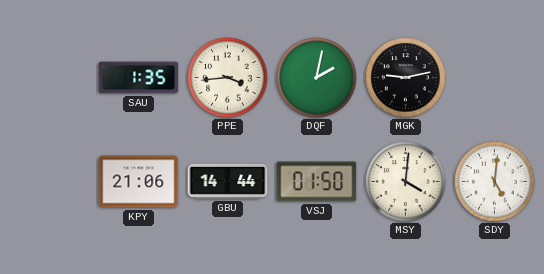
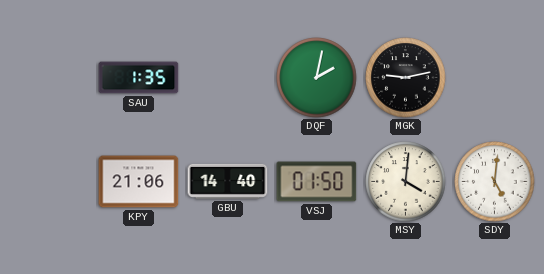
PPE: 3:44 -> none
GBU: 14:44 -> 14:40
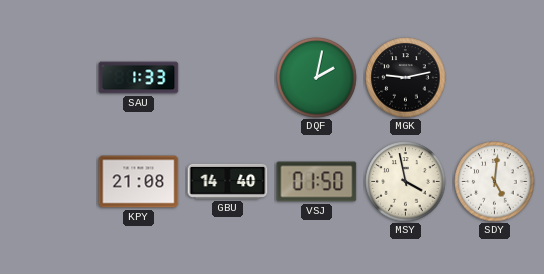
SAU: 1:35 -> 1:33
KPY: 21:06 -> 21:08
MSY: 4:01 -> 3:58
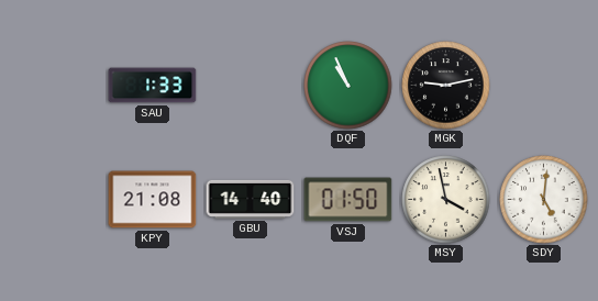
DQF: 2:02 -> 10:56
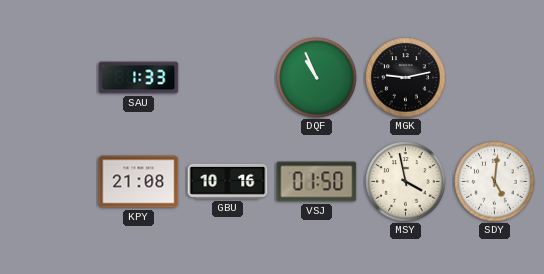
GBU: 14:40 -> 10:16
